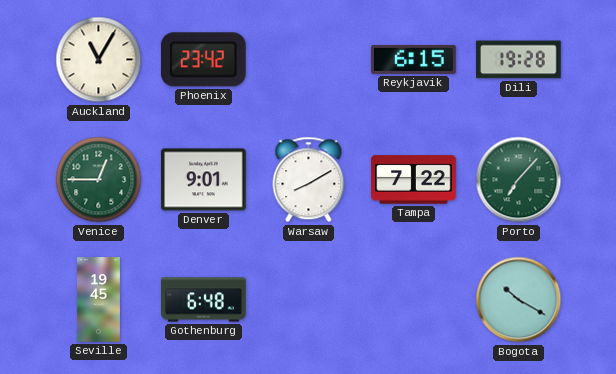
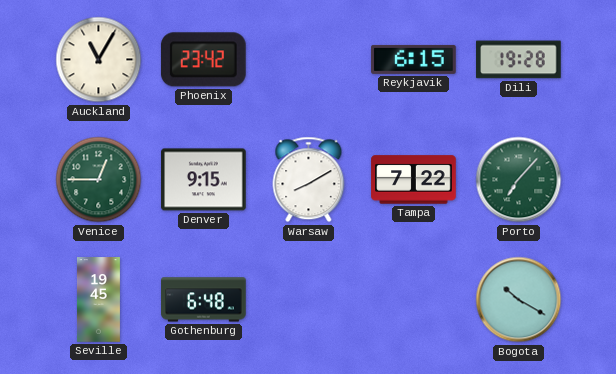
Denver: 9:01 -> 9:15
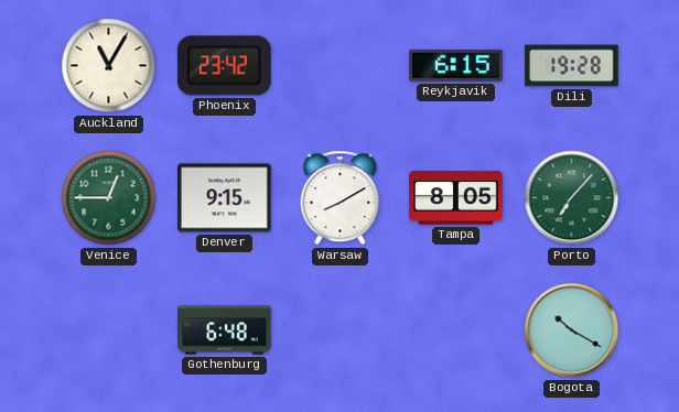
Tampa: 7:22 -> 8:05
Seville: 19:45 -> none
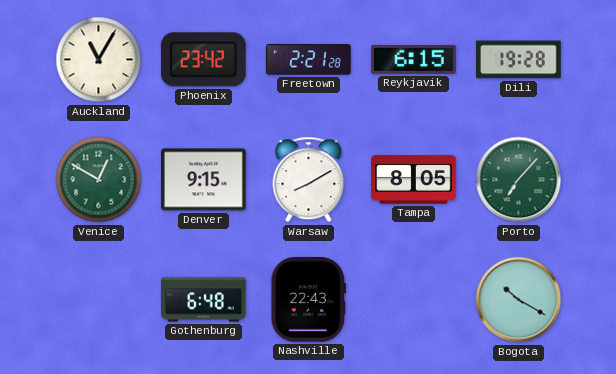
Freetown: none -> 2:21
Venice: 12:45 -> 12:50
Nashville: none -> 22:43
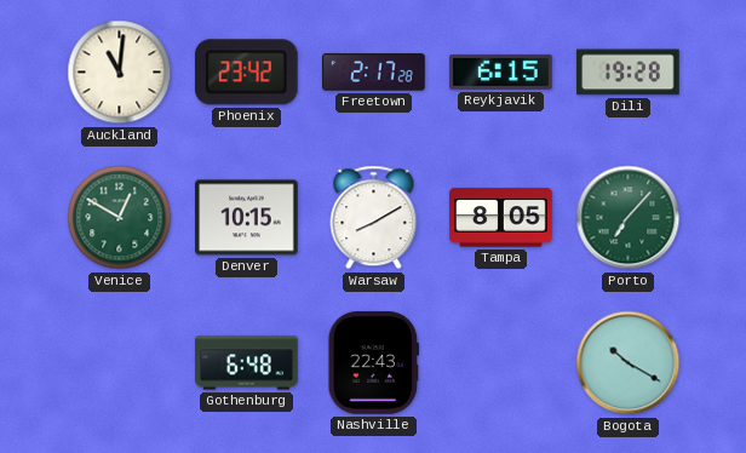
Auckland: 11:05 -> 11:01
Freetown: 2:21 -> 2:17
Denver: 9:15 -> 10:15
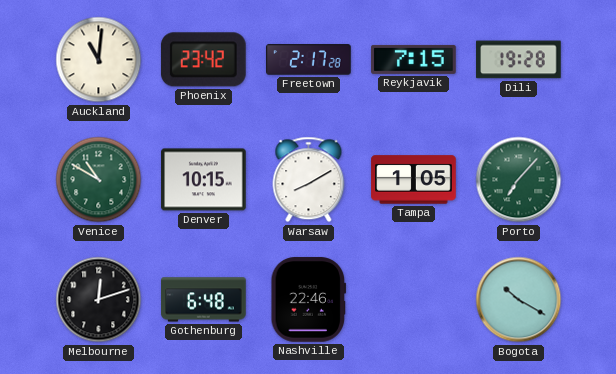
Reykjavik: 6:15 -> 7:15
Venice: 12:50 -> 10:50
Tampa: 8:05 -> 1:05
Melbourne: none -> 12:12
Nashville: 22:43 -> 22:46
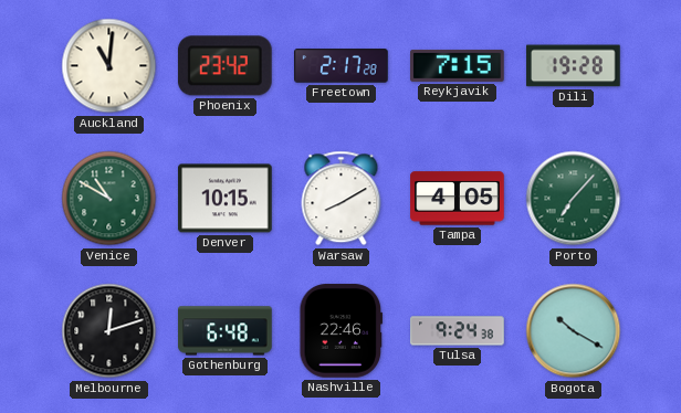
Tampa: 1:05 -> 4:05
Tulsa: none -> 9:24
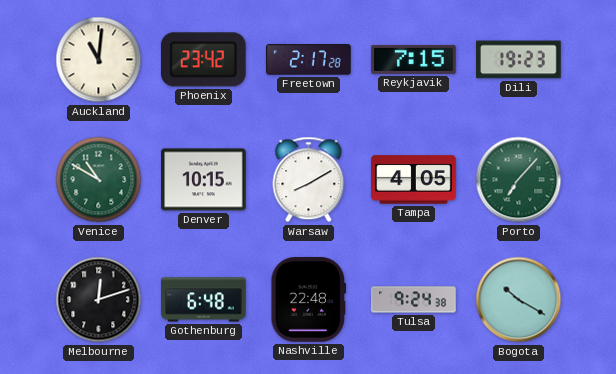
Dili: 19:28 -> 19:23
Nashville: 22:46 -> 22:48
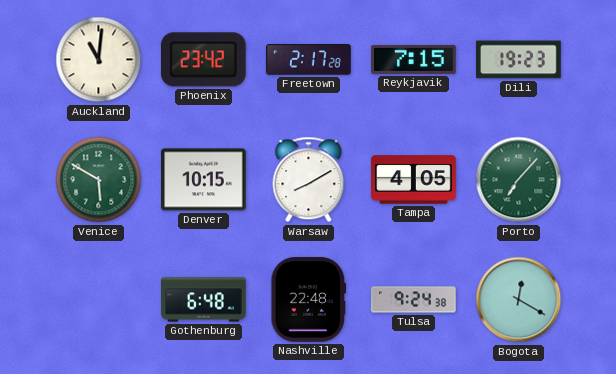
Venice: 10:50 -> 5:50
Melbourne: 12:12 -> none
Bogota: 10:20 -> 12:20
